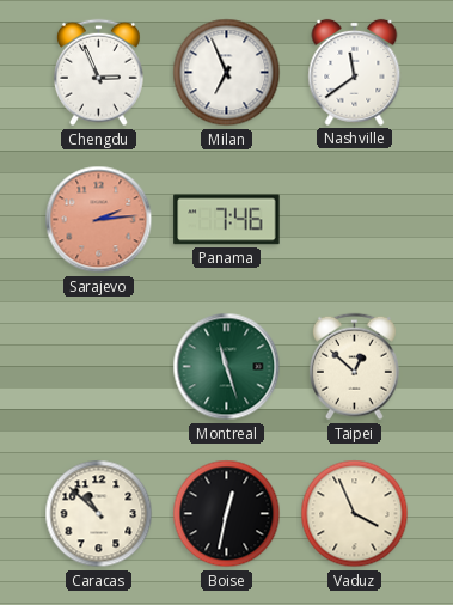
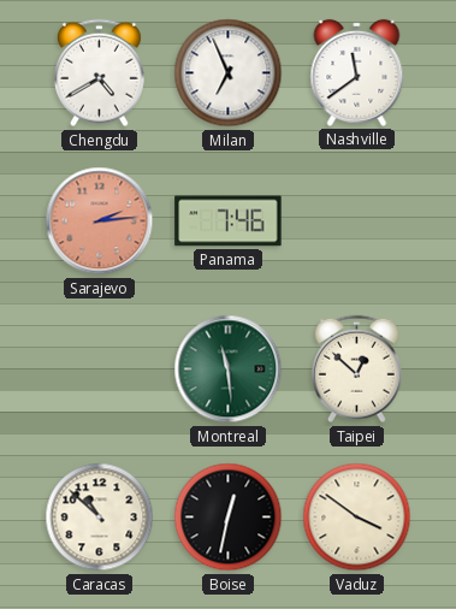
Chengdu: 2:56 -> 4:40
Montreal: 11:27 -> 11:29
Vaduz: 3:56 -> 3:51
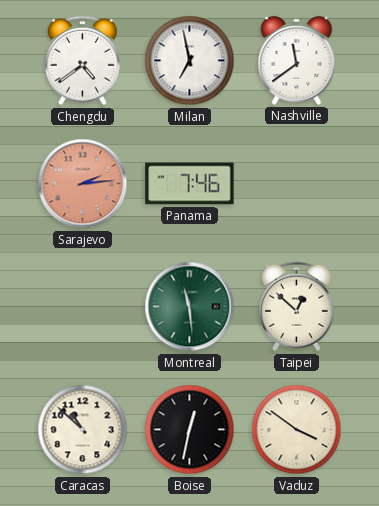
Chengdu: 4:40 -> 4:39
Milan: 6:56 -> 6:58
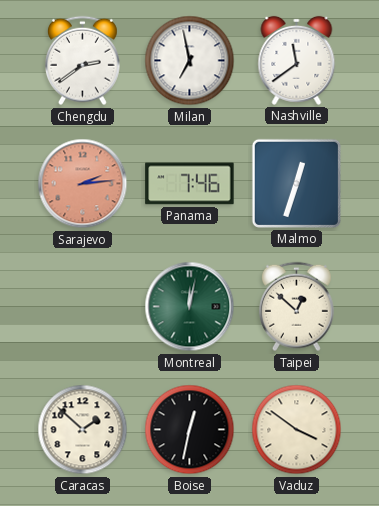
Chengdu: 4:39 -> 2:39
Malmo: none -> 12:33
Montreal: 11:29 -> 12:02
Caracas: 10:52 -> 1:52
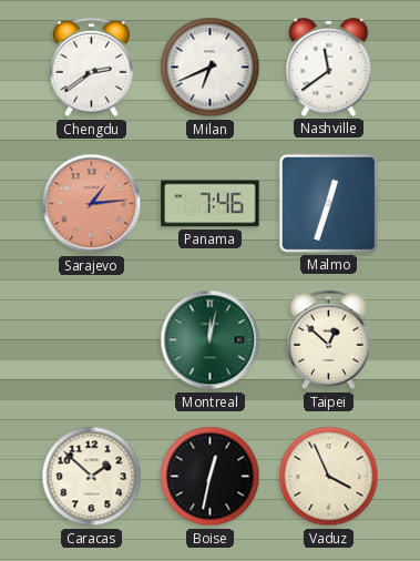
Milan: 6:58 -> 6:41
Sarajevo: 2:14 -> 1:14
Vaduz: 3:51 -> 3:56
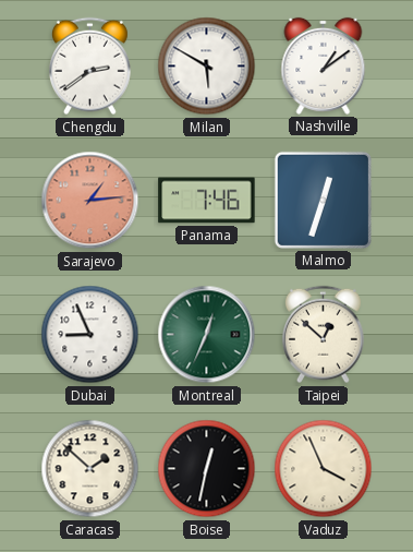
Milan: 6:41 -> 5:50
Nashville: 11:39 -> 1:09
Dubai: none -> 8:56
Montreal: 12:02 -> 12:34
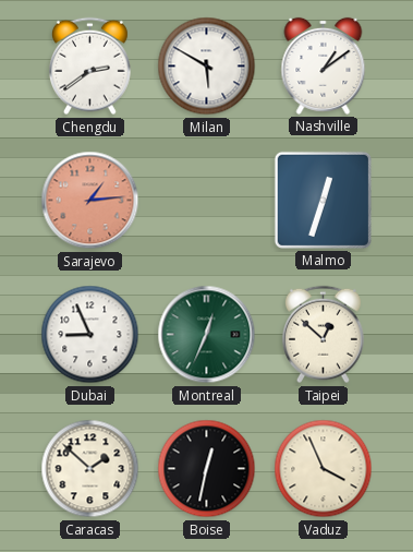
Panama: 7:46 -> none
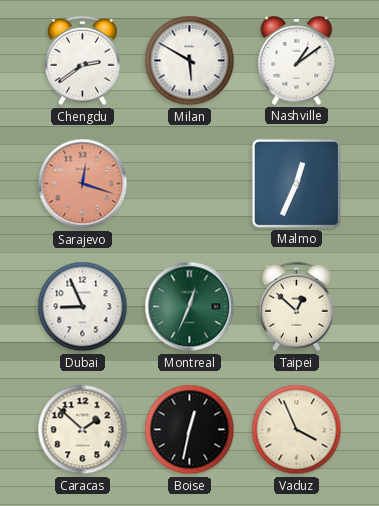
Sarajevo: 1:14 -> 12:18
Malmo: 12:33 -> 12:34
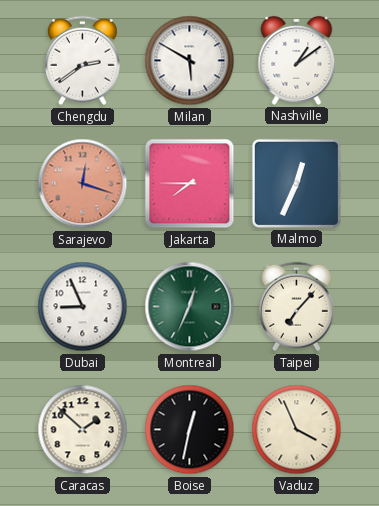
Jakarta: none -> 7:45
Taipei: 12:52 -> 7:07
